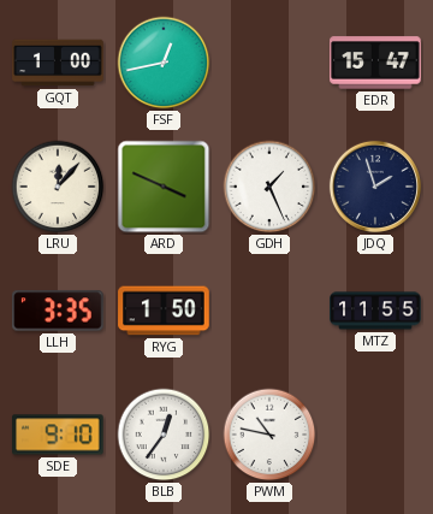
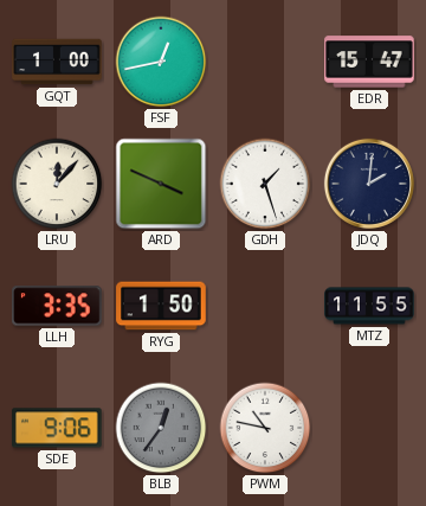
GDH: 1:26 -> 1:27
JDQ: 1:57 -> 2:01
SDE: 9:10 -> 9:06
BLB dial: white -> grey
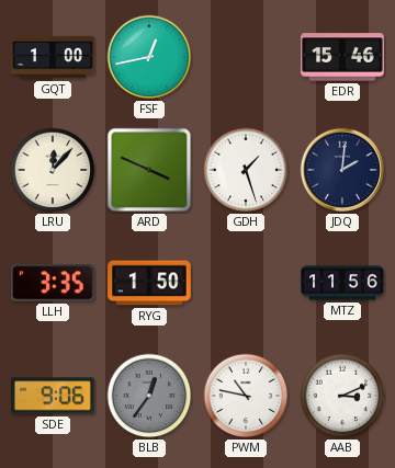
EDR: 15:47 -> 15:46
MTZ: 11:55 -> 11:56
AAB: none -> 3:11
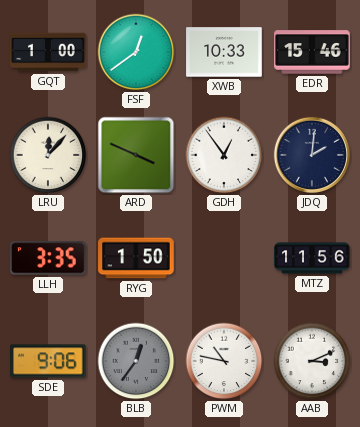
FSF: 12:43 -> 12:39
XWB: none -> 10:33
GDH: 1:27 -> 12:54
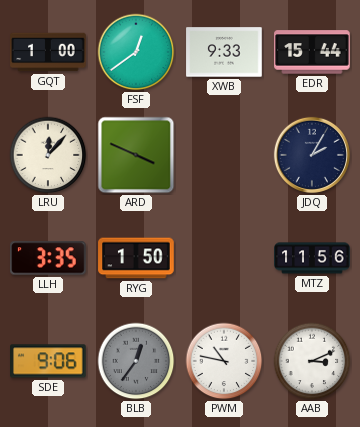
XWB: 10:33 -> 9:33
EDR: 15:46 -> 15:44
GDH: 12:54 -> none
JDQ: 2:01 -> 2:05
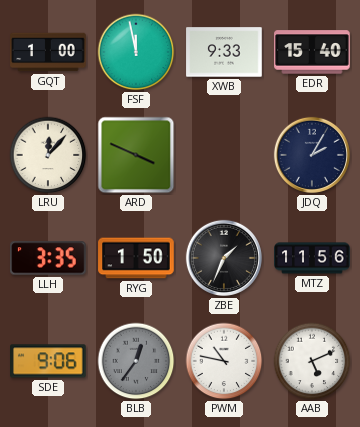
FSF: 12:39 -> 11:58
EDR: 15:44 -> 15:40
ZBE: none -> 1:34
AAB: 3:11 -> 5:11
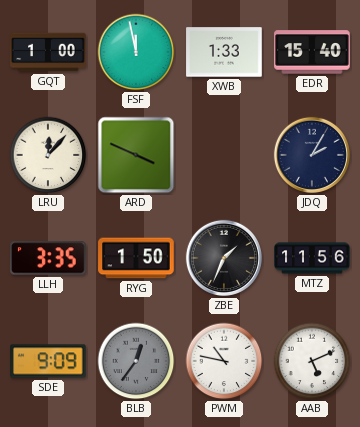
XWB: 9:33 -> 1:33
SDE: 9:06 -> 9:09
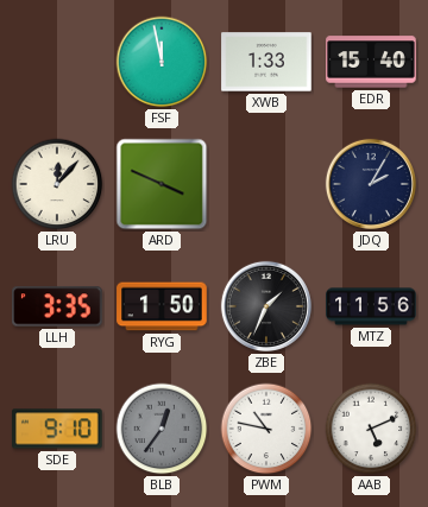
GQT: 1:00 -> none
SDE: 9:09 -> 9:10
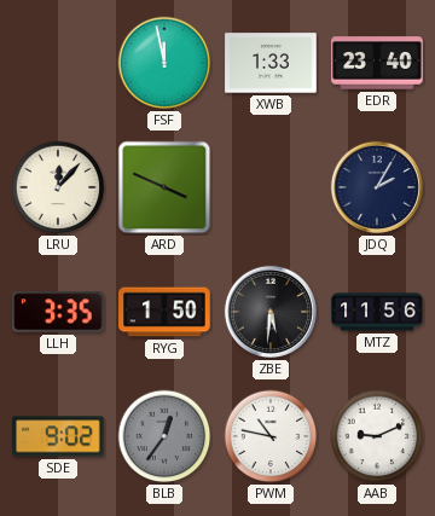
EDR: 15:40 -> 23:40
ZBE: 1:34 -> 5:31
SDE: 9:10 -> 9:02
AAB: 5:11 -> 9:11
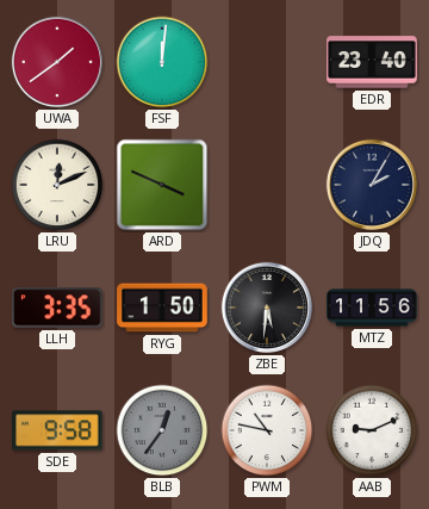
UWA: none -> 1:39
FSF: 11:58 -> 12:01
XWB: 1:33 -> none
LRU: 12:07 -> 12:11
SDE: 9:02 -> 9:58
